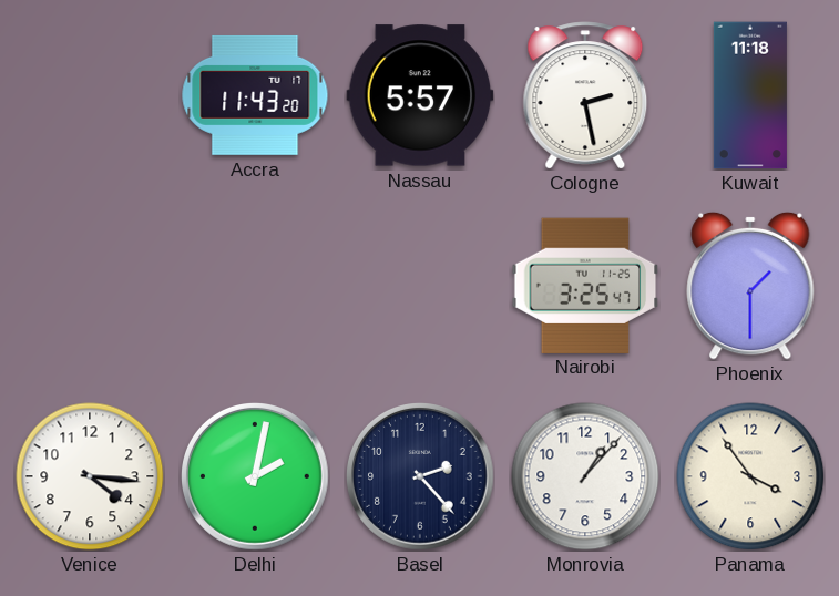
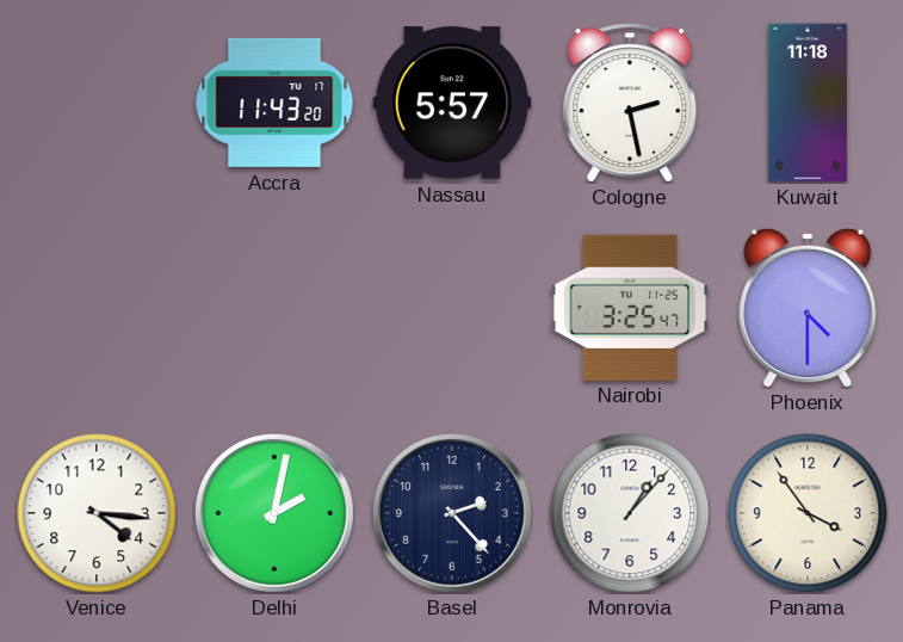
Phoenix: 1:30 -> 4:30
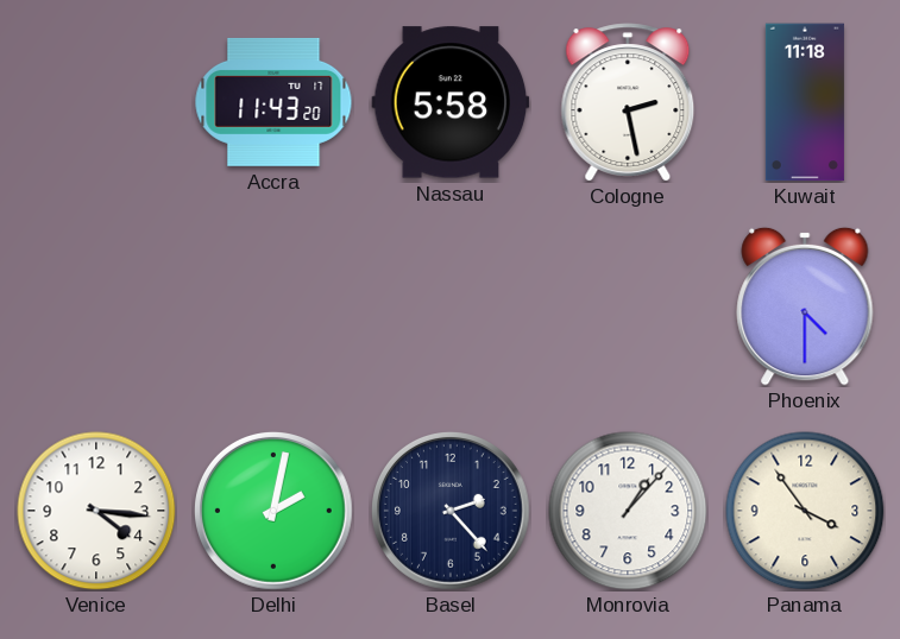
Nassau: 5:57 -> 5:58
Nairobi: 3:25 -> none
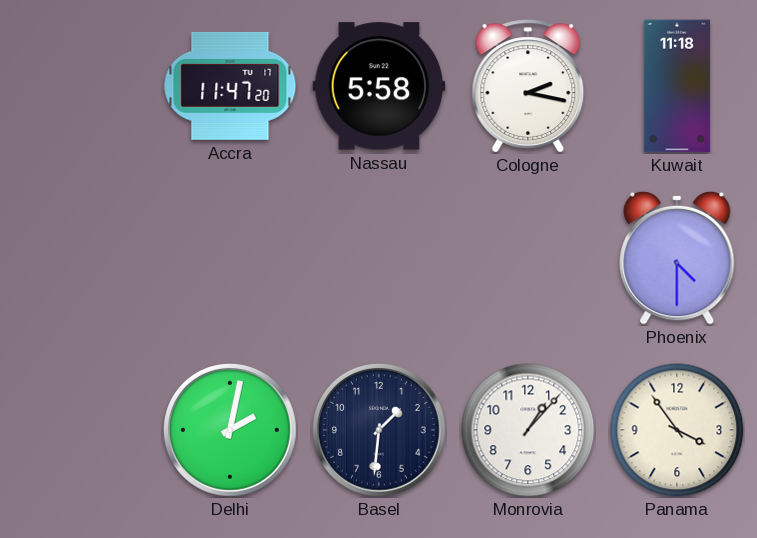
Accra: 11:43 -> 11:47
Cologne: 2:28 -> 2:17
Venice: 4:16 -> none
Basel: 2:23 -> 1:31
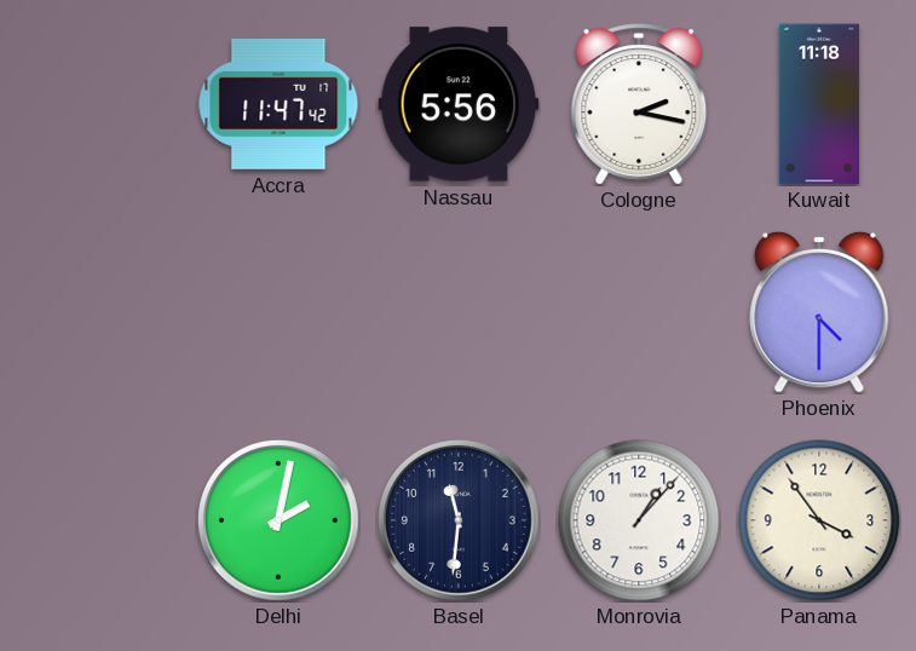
Accra: 11:47:20 -> 11:47:42
Nassau: 5:58 -> 5:56
Basel: 1:31 -> 11:31
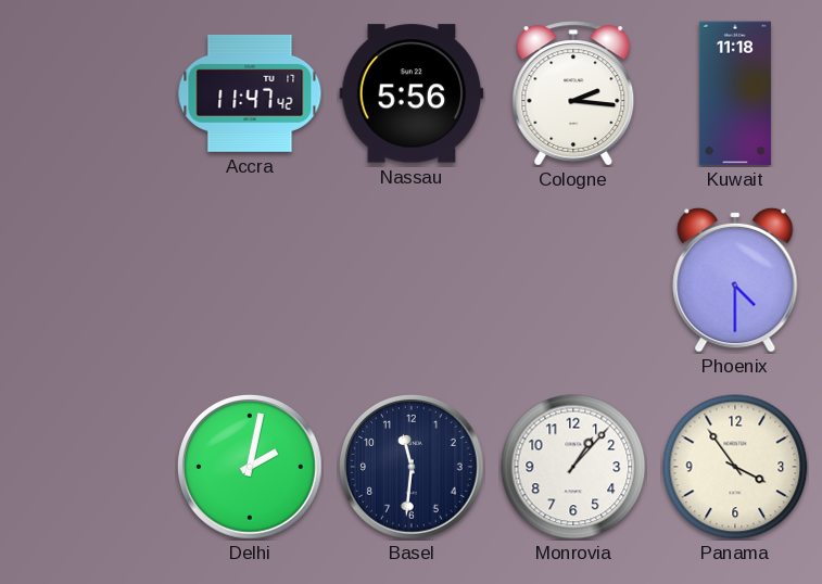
Cologne: 2:17 -> 2:16
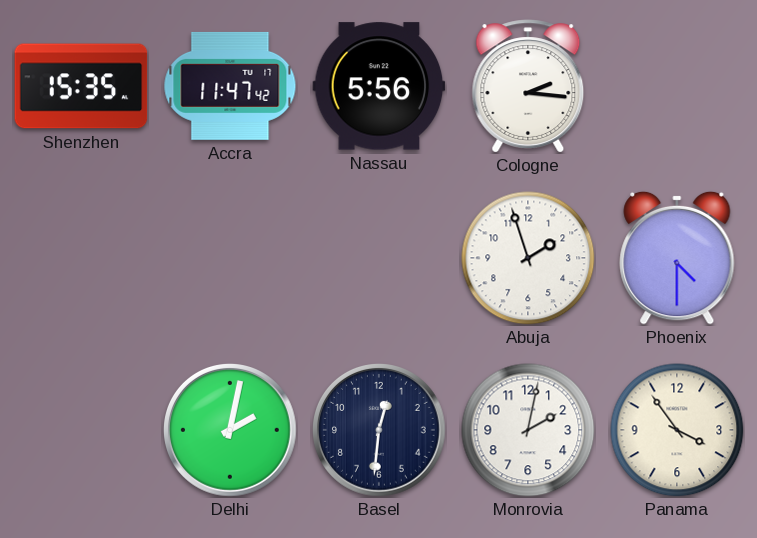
Shenzhen: none -> 15:35
Kuwait: 11:18 -> none
Abuja: none -> 1:57
Basel: 11:31 -> 12:31
Monrovia: 1:07 -> 2:02
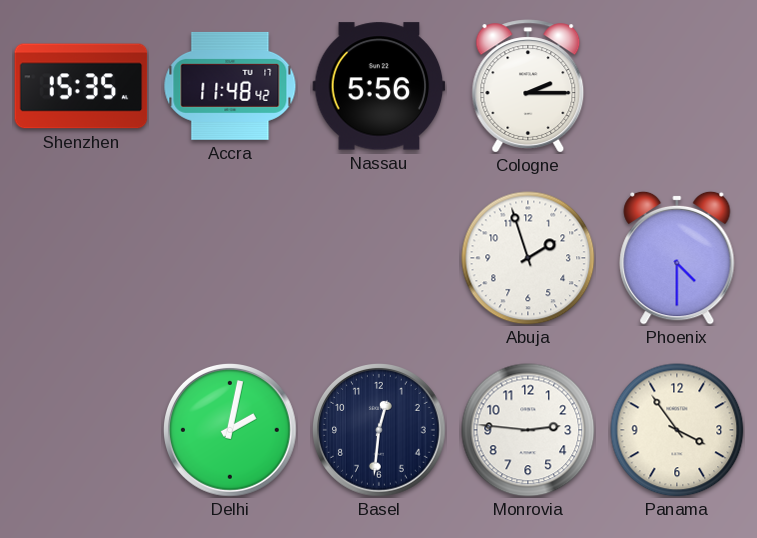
Accra: 11:47 -> 11:48
Cologne: 2:16 -> 2:15
Monrovia: 2:02 -> 2:46
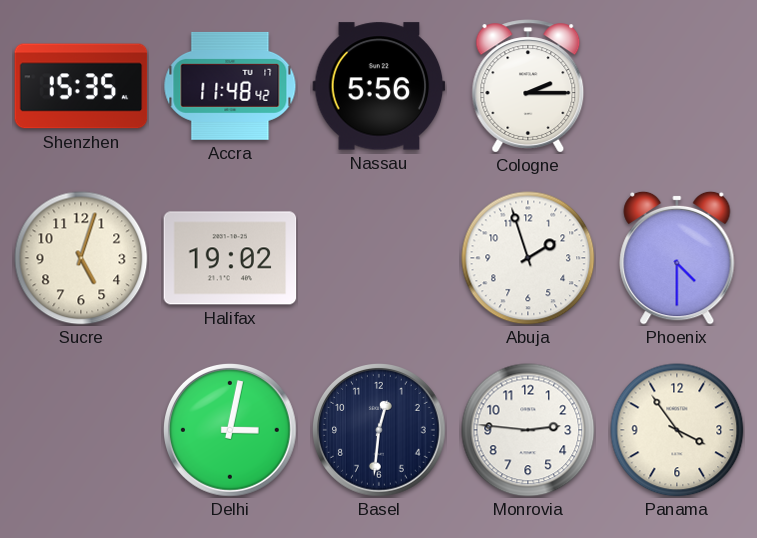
Sucre: none -> 5:03
Halifax: none -> 19:02
Delhi: 2:02 -> 3:02
